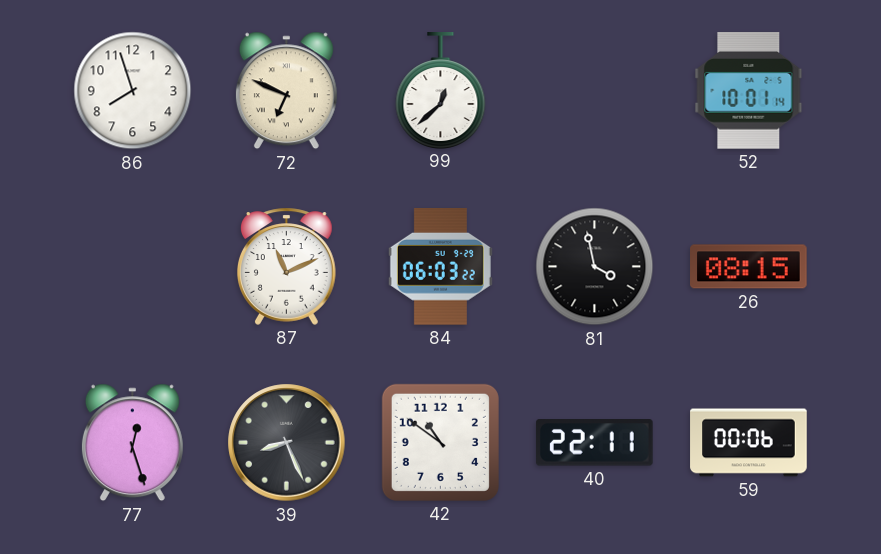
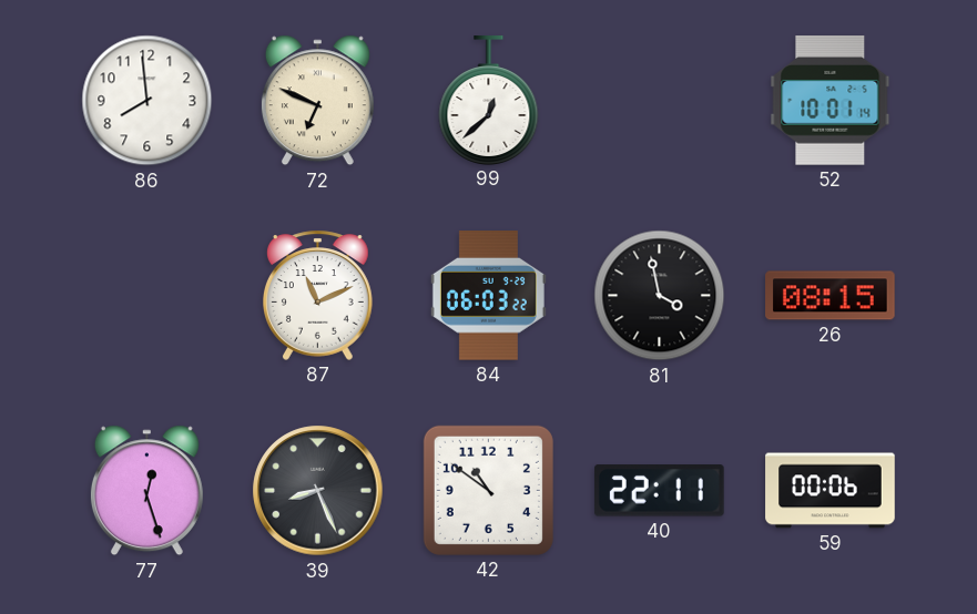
86: 7:57 -> 7:59
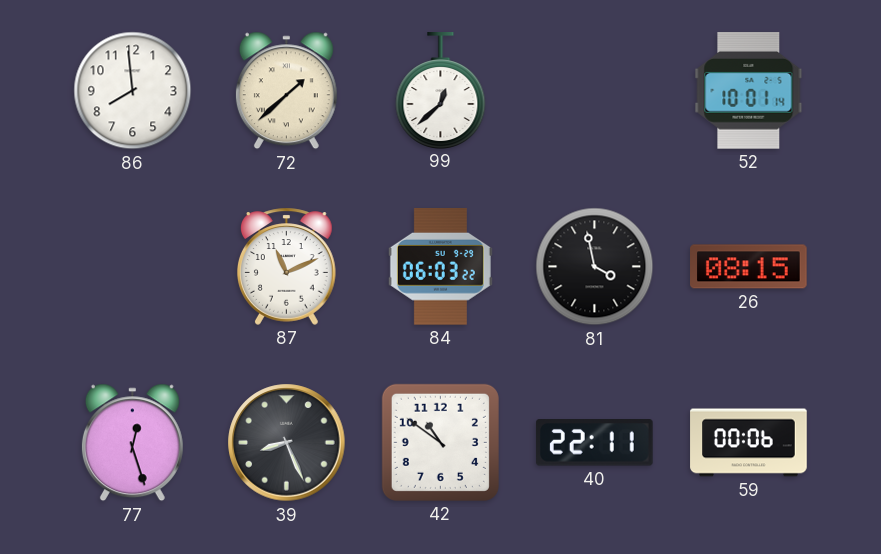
72: 6:49 -> 1:38
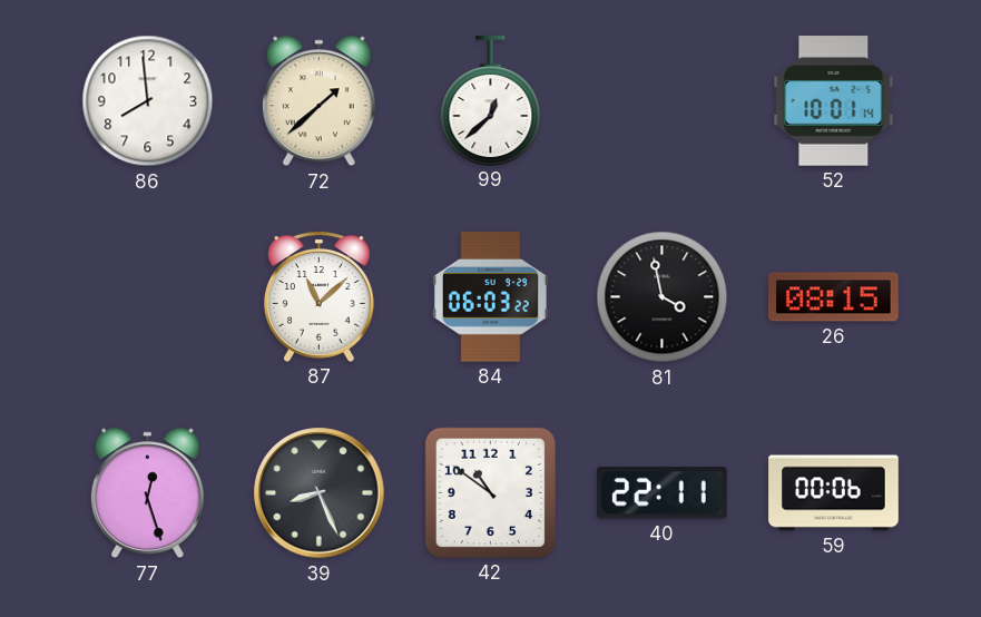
87: 11:11 -> 11:08
